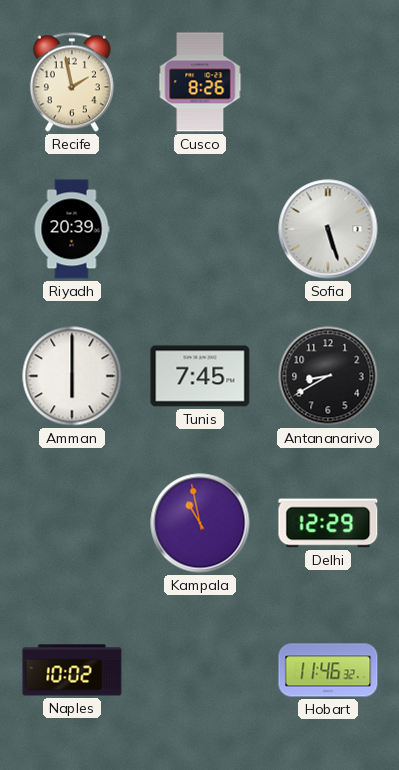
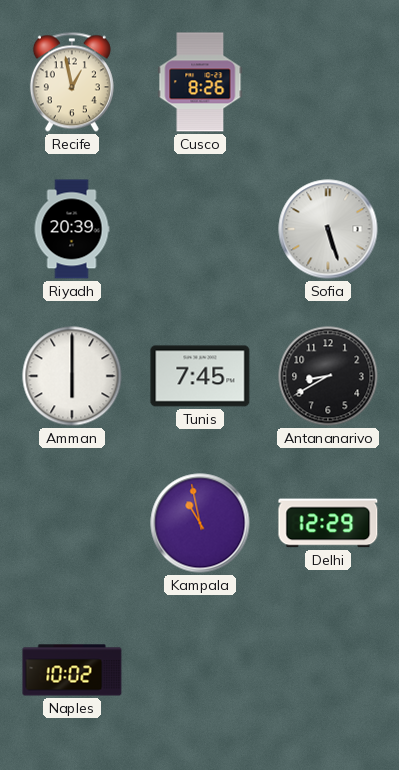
Recife: 1:58 -> 12:58
Hobart: 11:46 -> none
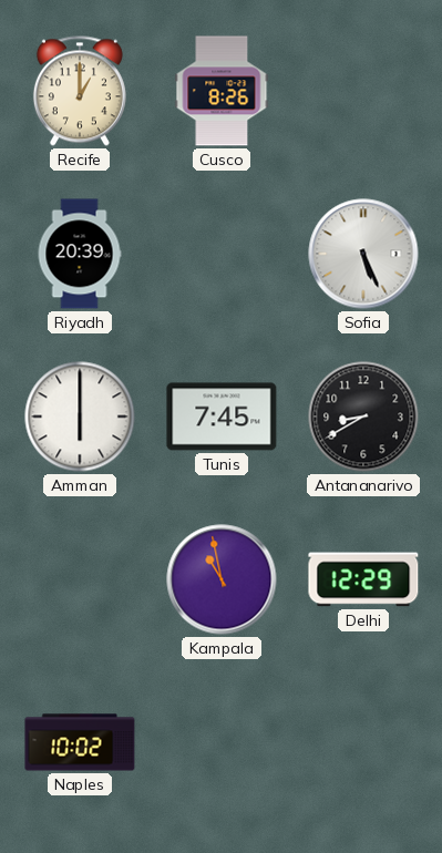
Recife: 12:58 -> 1:00
Sofia: 5:27 -> 5:26
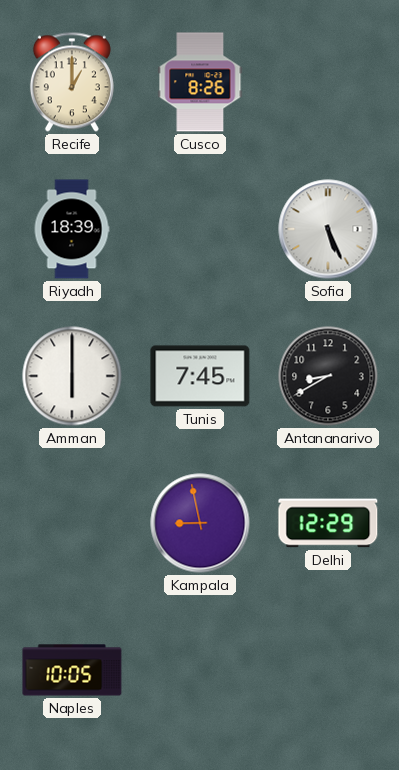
Riyadh: 20:39 -> 18:39
Kampala: 10:58 -> 8:58
Naples: 10:02 -> 10:05
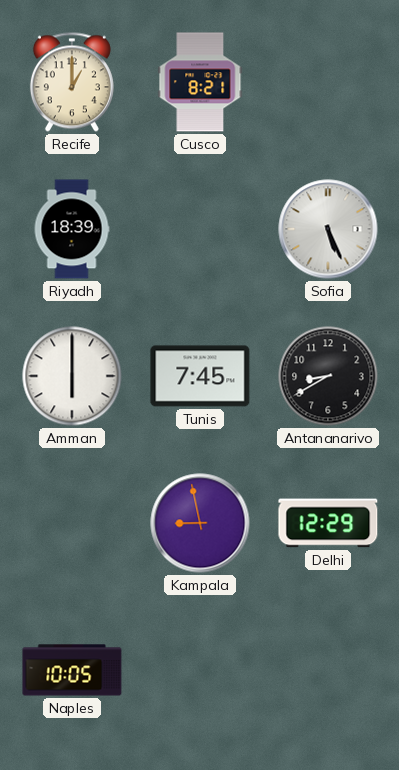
Cusco: 8:26 -> 8:21
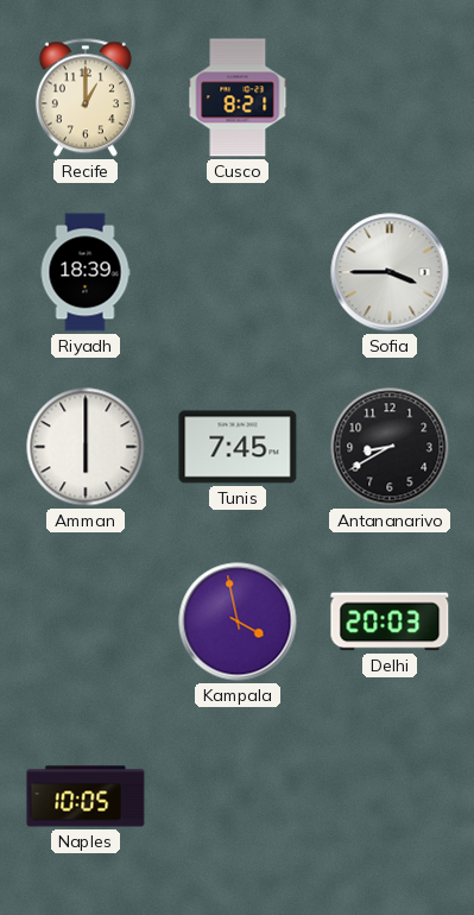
Sofia: 5:26 -> 3:45
Kampala: 8:58 -> 3:58
Delhi: 12:29 -> 20:03
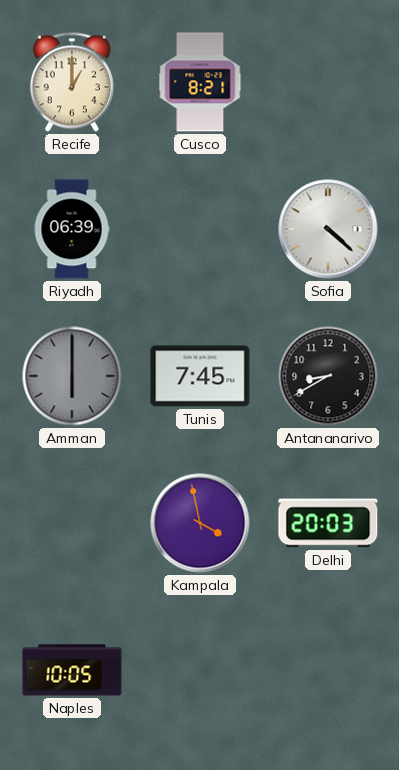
Riyadh: 18:39 -> 06:39
Sofia: 3:45 -> 4:22
Amman dial: white -> grey
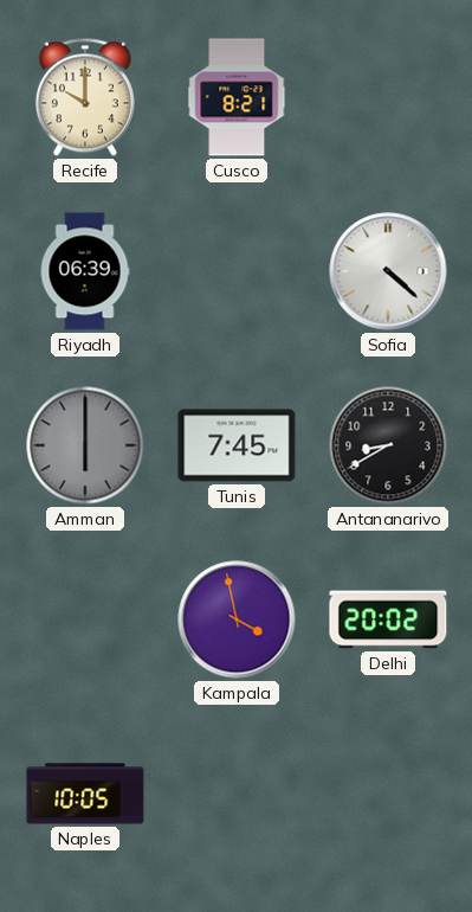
Recife: 1:00 -> 10:00
Delhi: 20:03 -> 20:02
